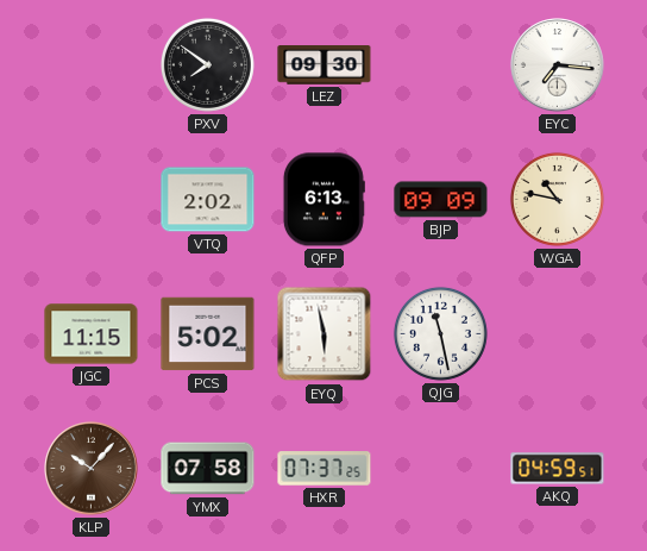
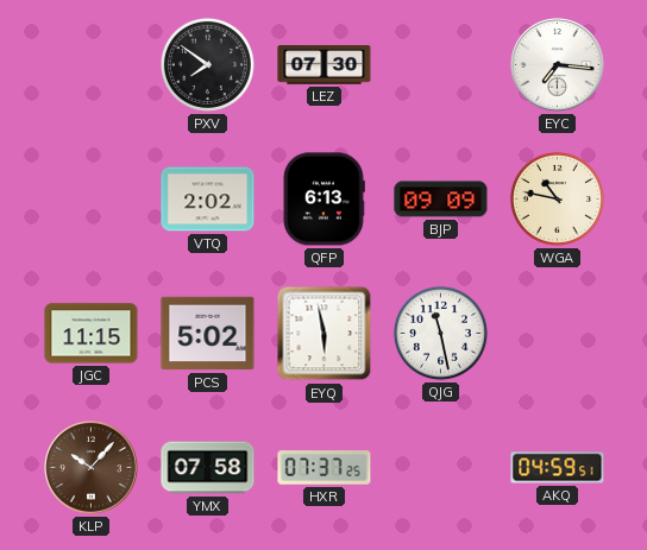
LEZ: 09:30 -> 07:30
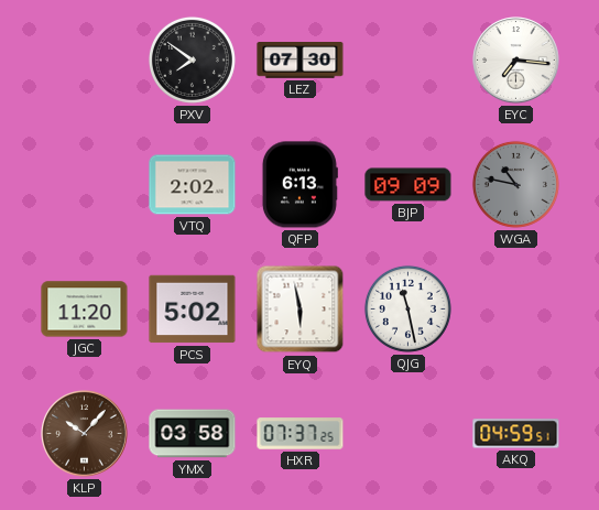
WGA dial: cream -> grey
JGC: 11:15 -> 11:20
YMX: 07:58 -> 03:58
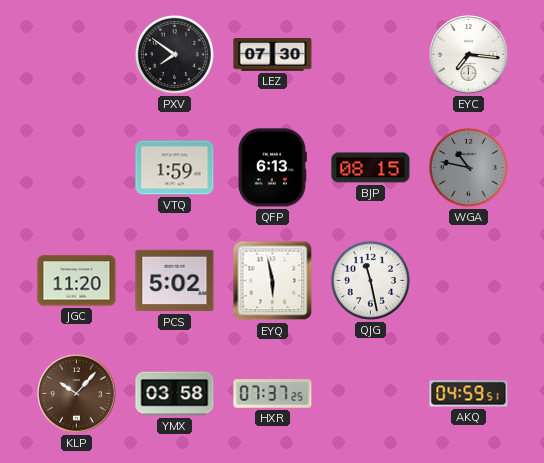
VTQ: 2:02 -> 1:59
BJP: 09:09 -> 08:15
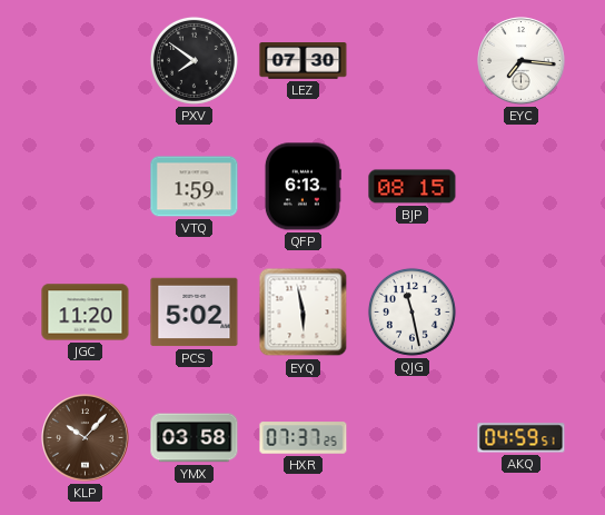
WGA: 10:47 -> none
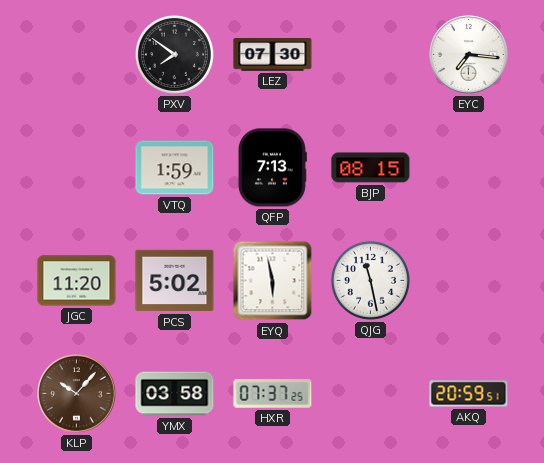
QFP: 6:13 -> 7:13
AKQ: 04:59 -> 20:59
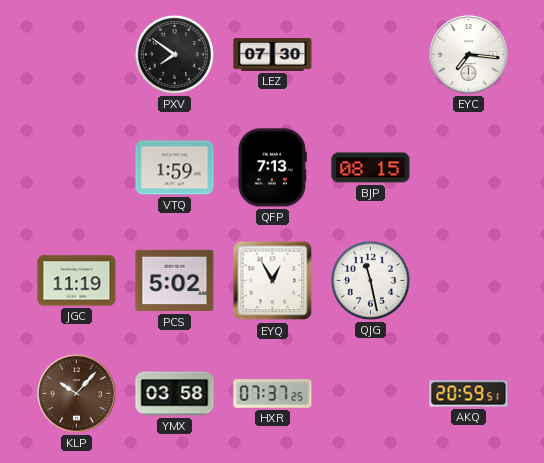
JGC: 11:20 -> 11:19
EYQ: 5:58 -> 12:55
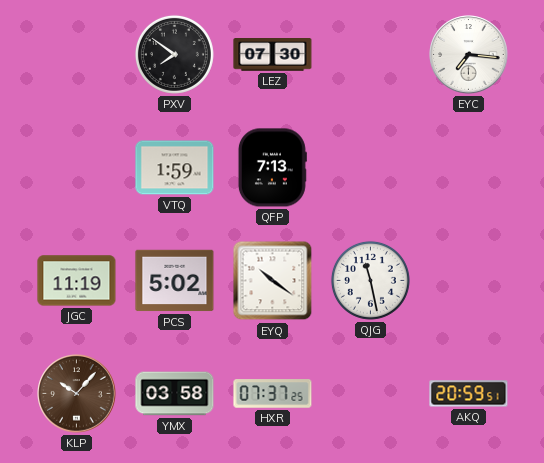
BJP: 08:15 -> none
EYQ: 12:55 -> 10:21
